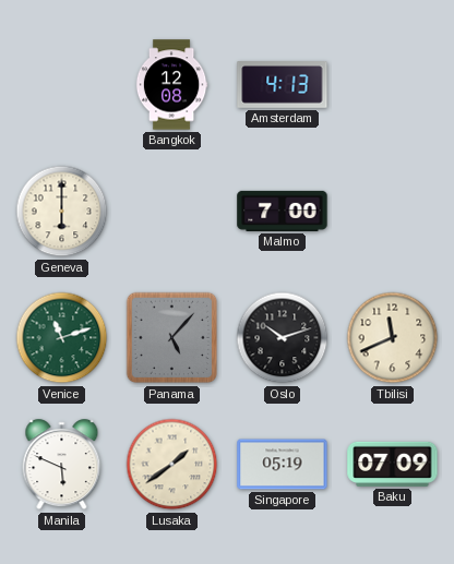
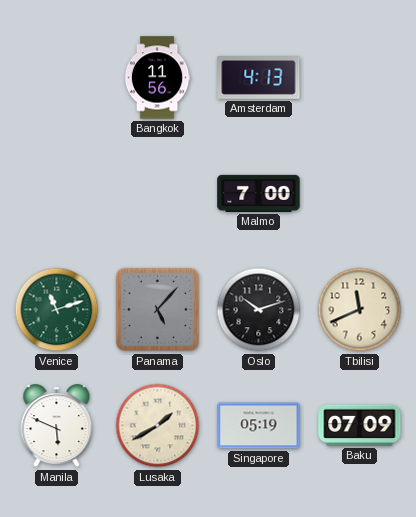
Bangkok: 12:08 -> 11:56
Geneva: 6:00 -> none
Lusaka: 1:39 -> 1:40
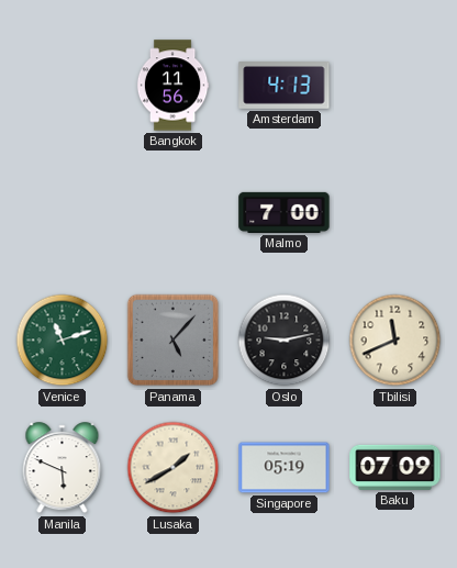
Oslo: 10:12 -> 9:13
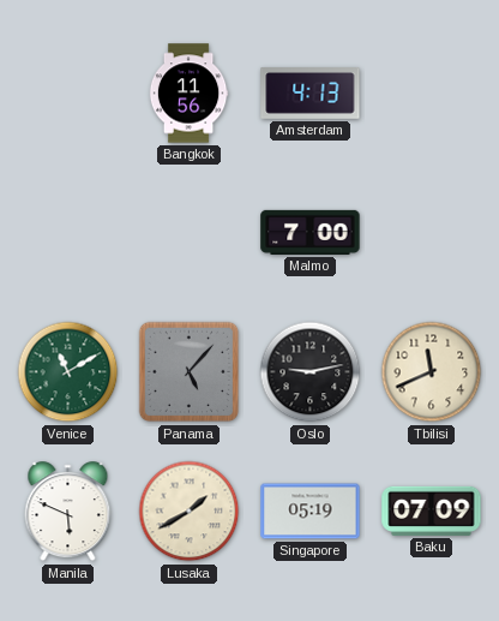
Venice: 11:12 -> 11:10
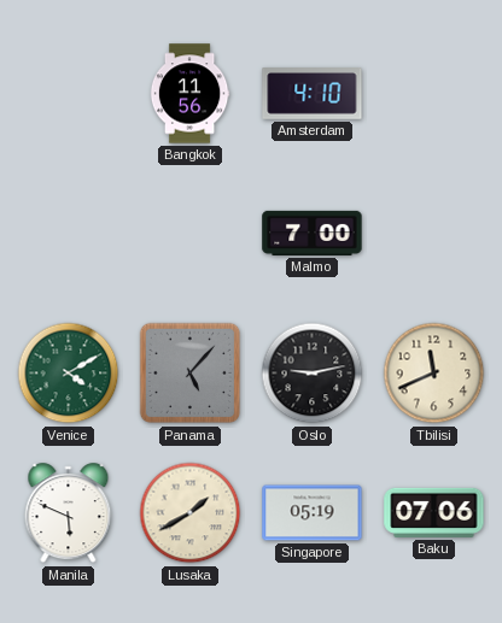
Amsterdam: 4:13 -> 4:10
Venice: 11:10 -> 4:10
Baku: 07:09 -> 07:06
